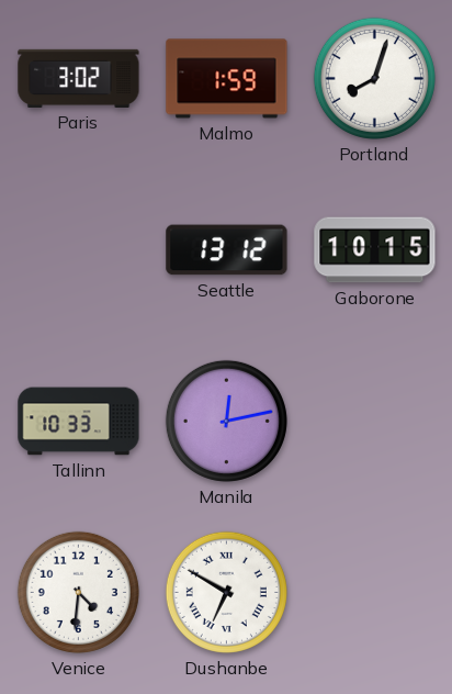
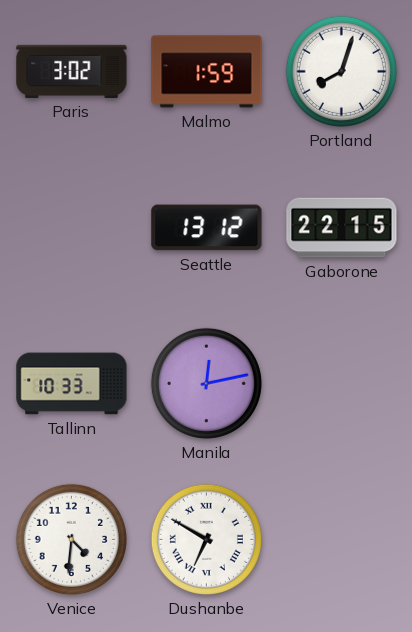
Gaborone: 10:15 -> 22:15
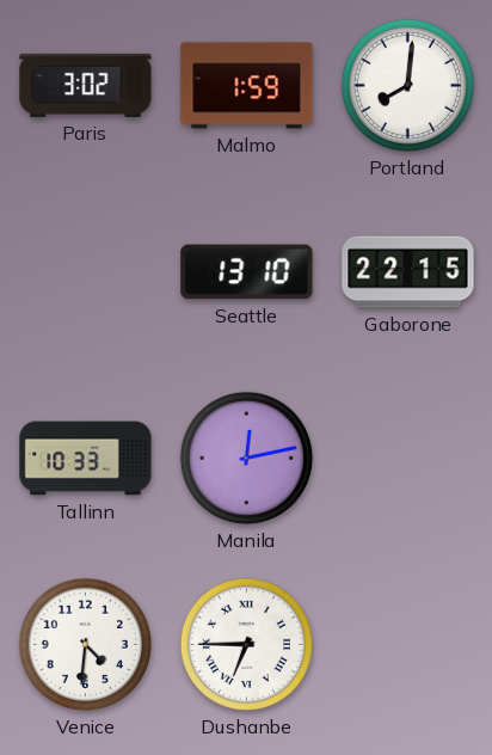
Portland: 8:03 -> 8:01
Seattle: 13:12 -> 13:10
Dushanbe: 6:50 -> 6:45
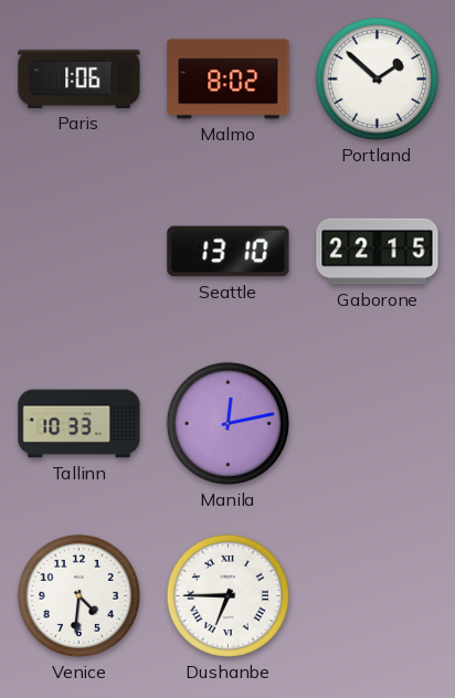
Paris: 3:02 -> 1:06
Malmo: 1:59 -> 8:02
Portland: 8:01 -> 1:52
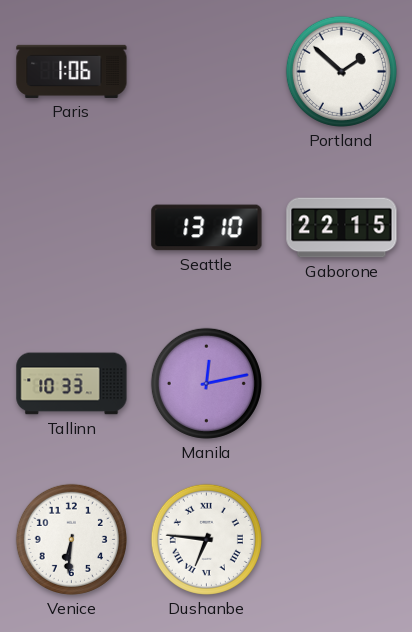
Malmo: 8:02 -> none
Venice: 4:31 -> 6:31
Dushanbe: 6:45 -> 6:46
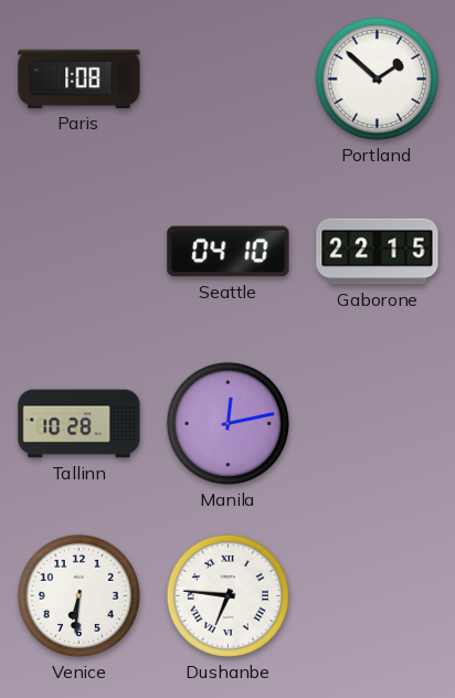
Paris: 1:06 -> 1:08
Seattle: 13:10 -> 04:10
Tallinn: 10:33 -> 10:28
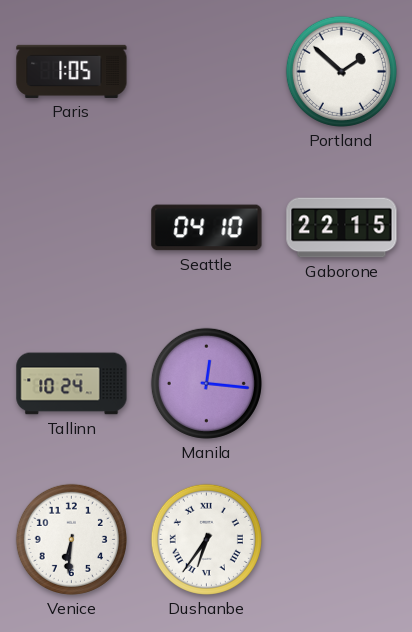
Paris: 1:08 -> 1:05
Tallinn: 10:28 -> 10:24
Manila: 12:13 -> 12:16
Dushanbe: 6:46 -> 6:36
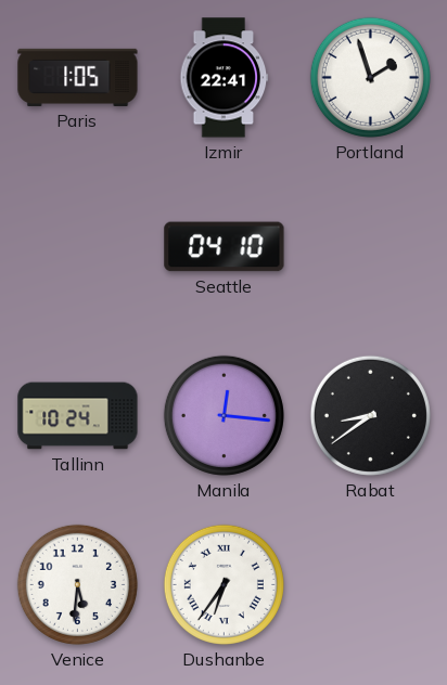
Izmir: none -> 22:41
Portland: 1:52 -> 1:57
Gaborone: 22:15 -> none
Rabat: none -> 8:39
Venice: 6:31 -> 5:31
